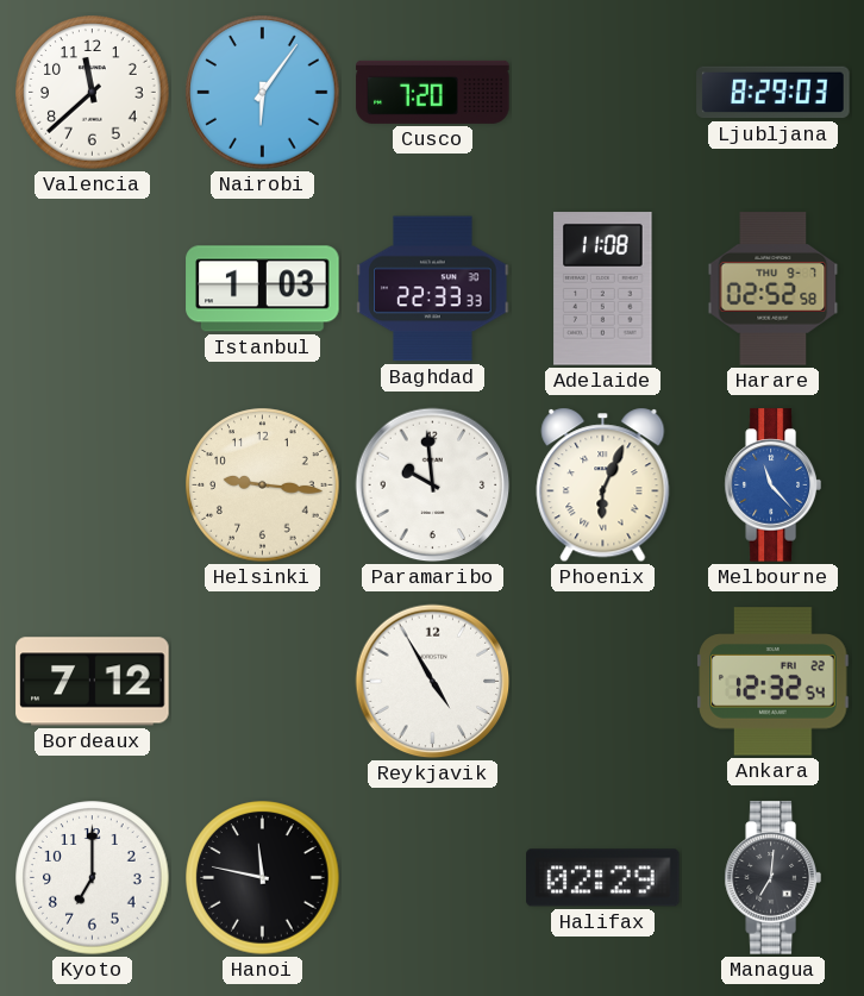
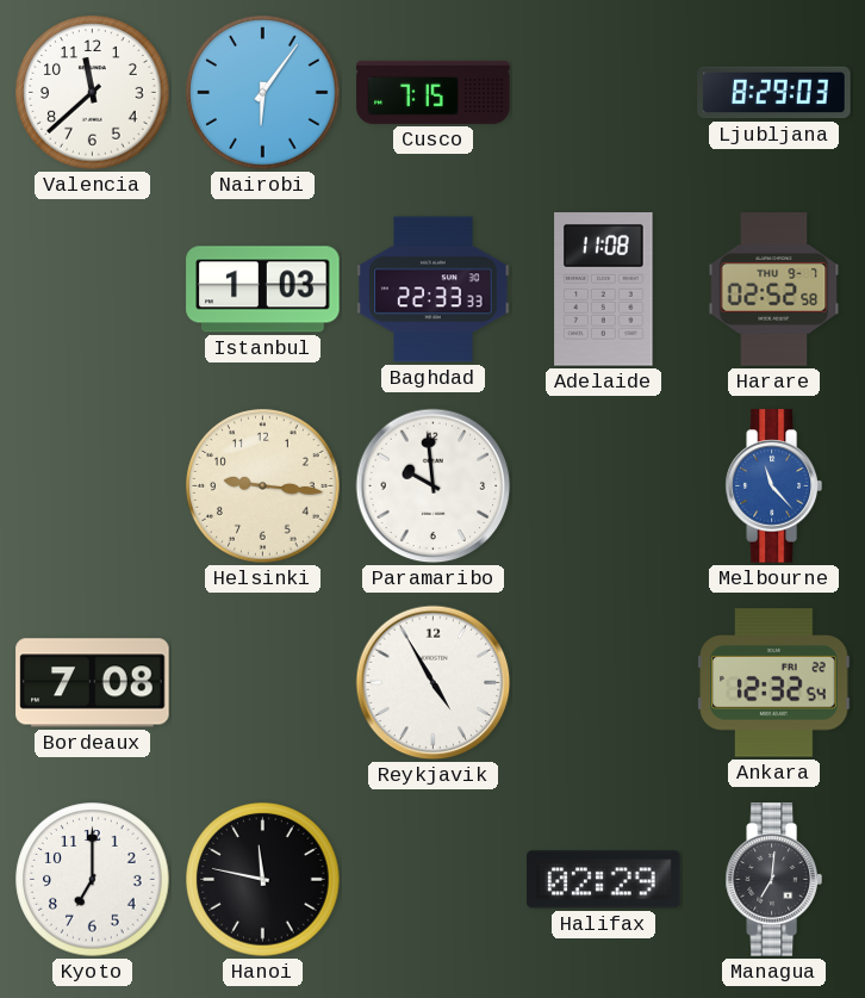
Cusco: 7:20 -> 7:15
Phoenix: 6:04 -> none
Bordeaux: 7:12 -> 7:08
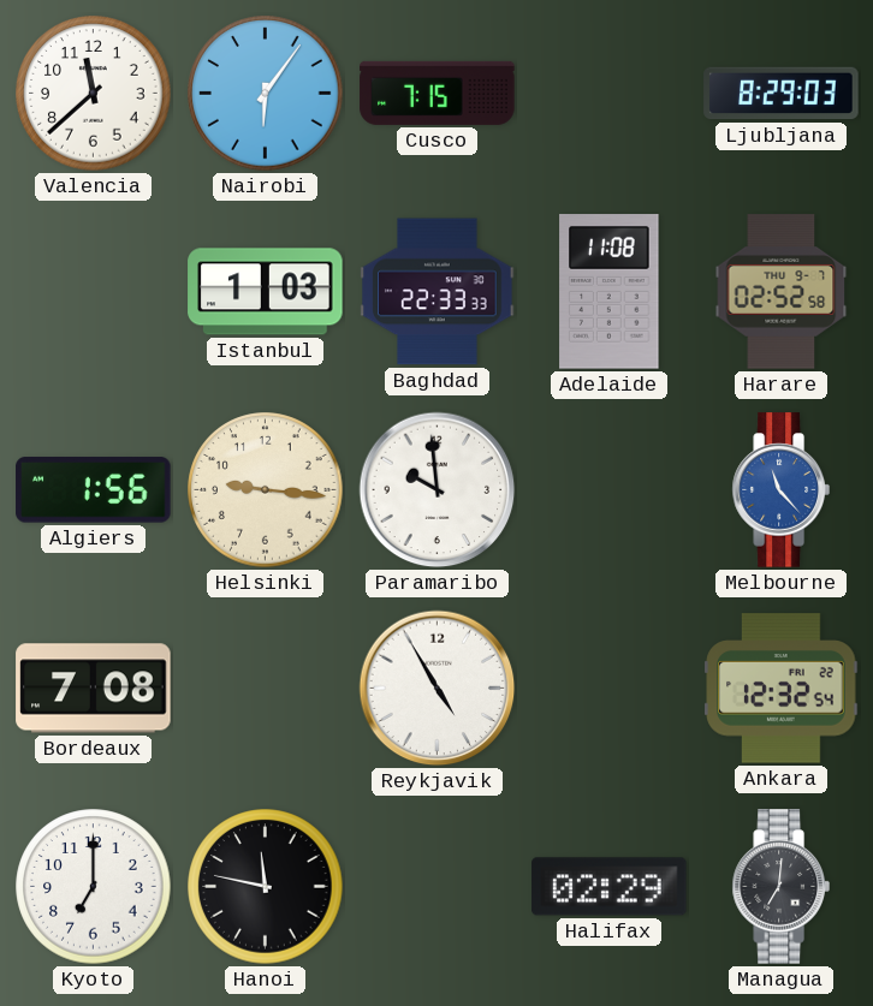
Algiers: none -> 1:56
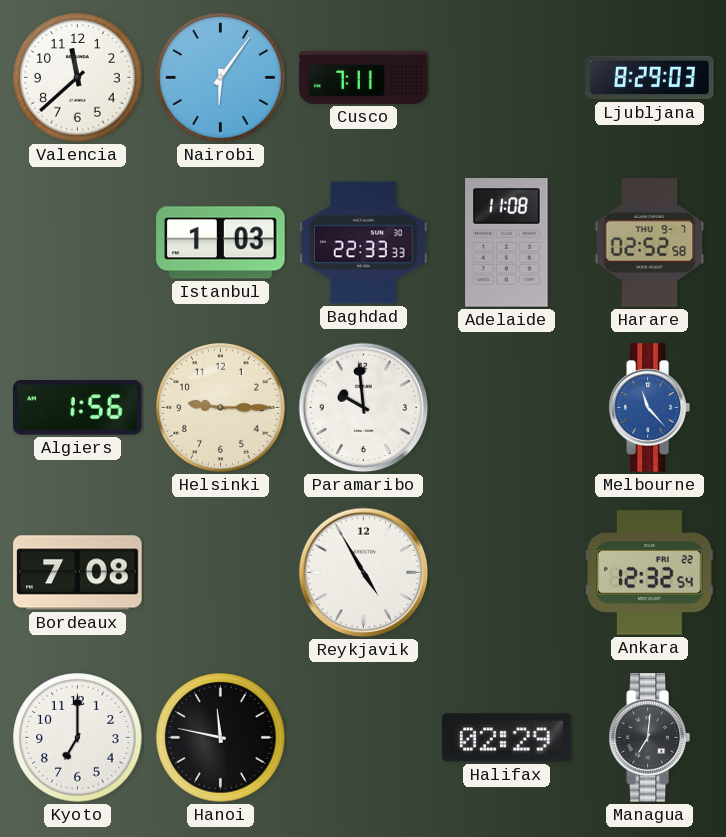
Cusco: 7:15 -> 7:11
Helsinki: 9:16 -> 9:15
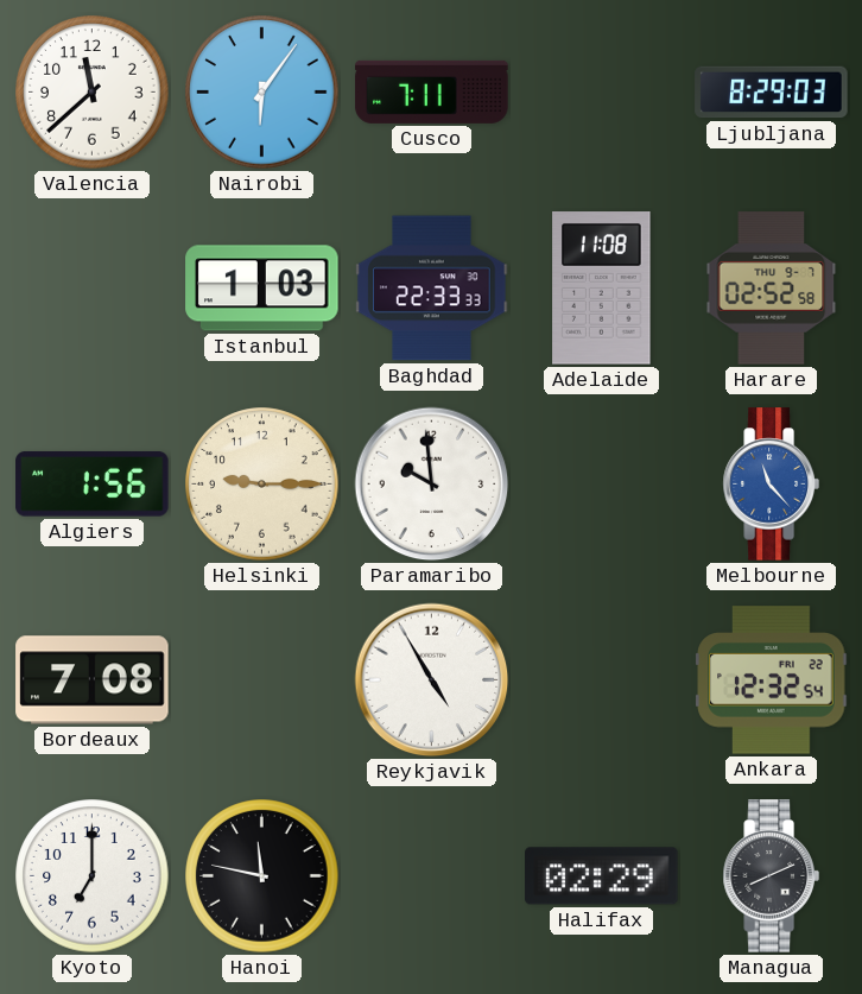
Managua: 7:01 -> 8:11
